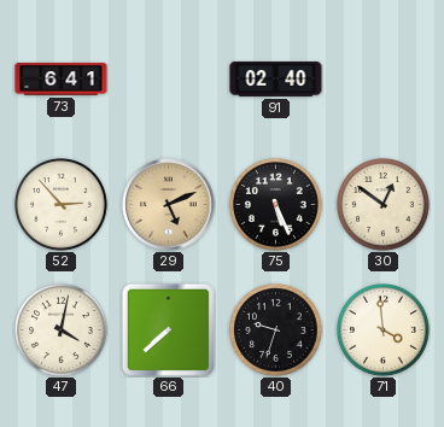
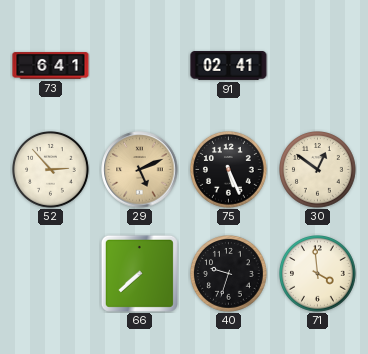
91: 02:40 -> 02:41
47: 4:02 -> none
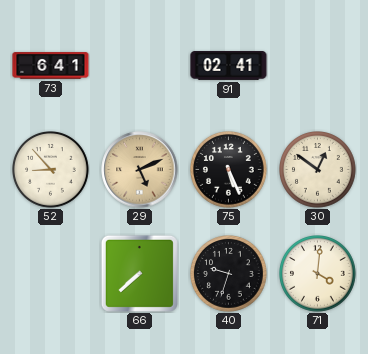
52: 2:53 -> 8:53
71: 3:59 -> 4:01
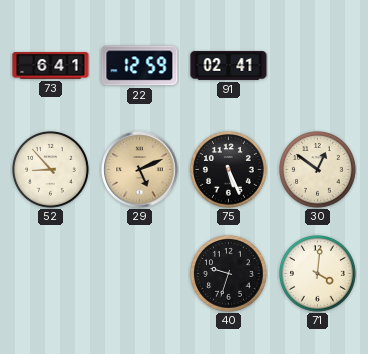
22: none -> 12:59
66: 7:38 -> none
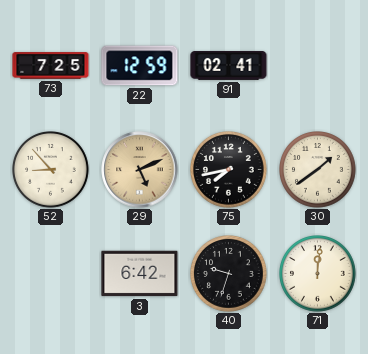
73: 6:41 -> 7:25
75: 5:26 -> 7:43
30: 12:51 -> 1:39
3: none -> 6:42
71: 4:01 -> 12:01
